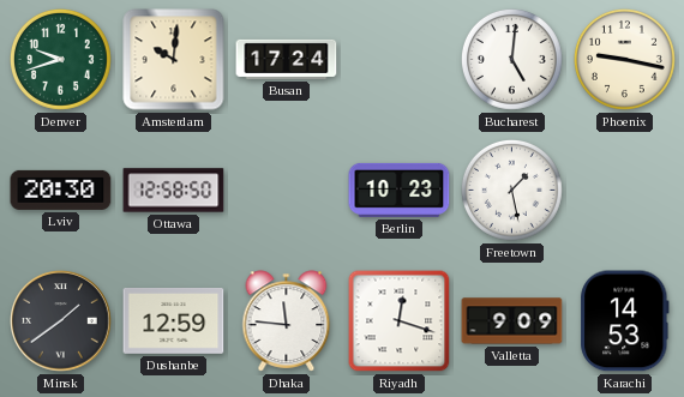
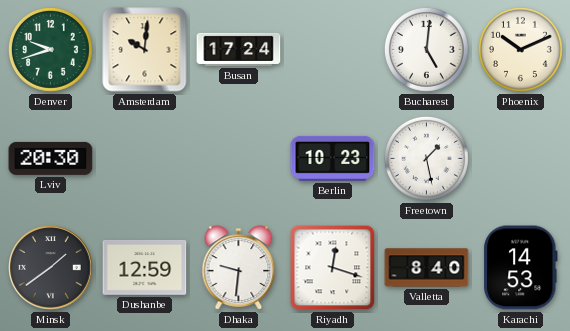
Phoenix: 9:17 -> 10:11
Ottawa: 12:58 -> none
Dhaka: 11:46 -> 9:31
Valletta: 9:09 -> 8:40
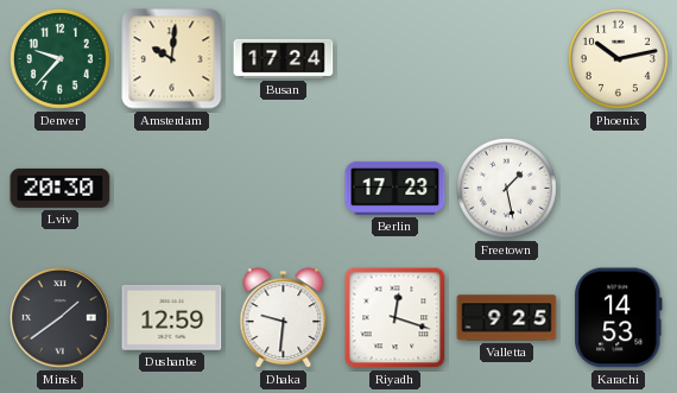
Denver: 9:42 -> 9:37
Bucharest: 5:01 -> none
Phoenix: 10:11 -> 10:13
Berlin: 10:23 -> 17:23
Valletta: 8:40 -> 9:25
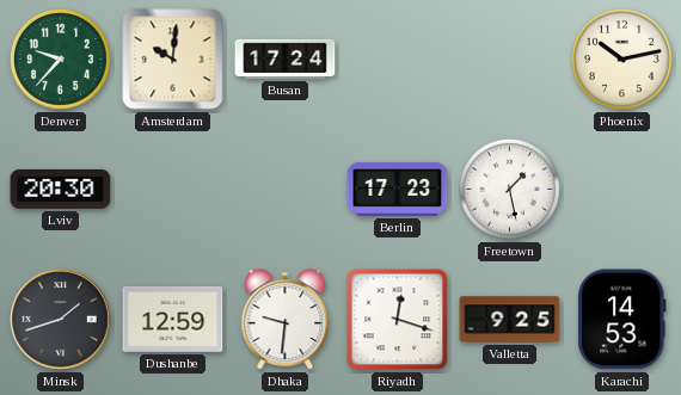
Minsk: 1:39 -> 1:42
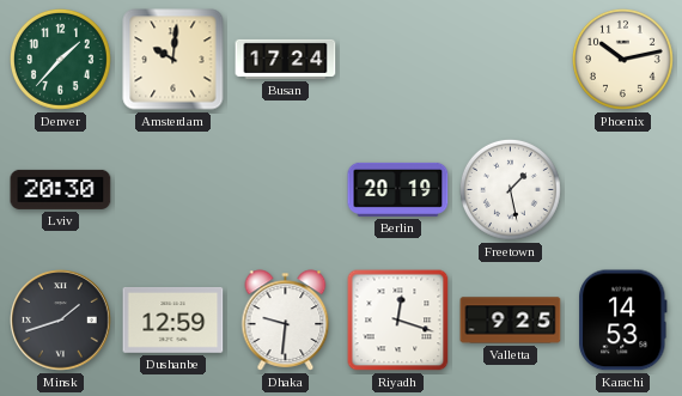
Denver: 9:37 -> 1:37
Berlin: 17:23 -> 20:19
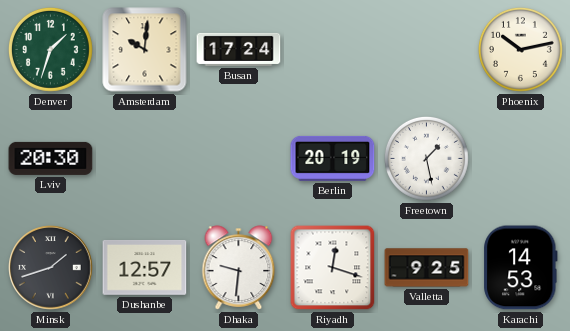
Denver: 1:37 -> 1:33
Dushanbe: 12:59 -> 12:57
